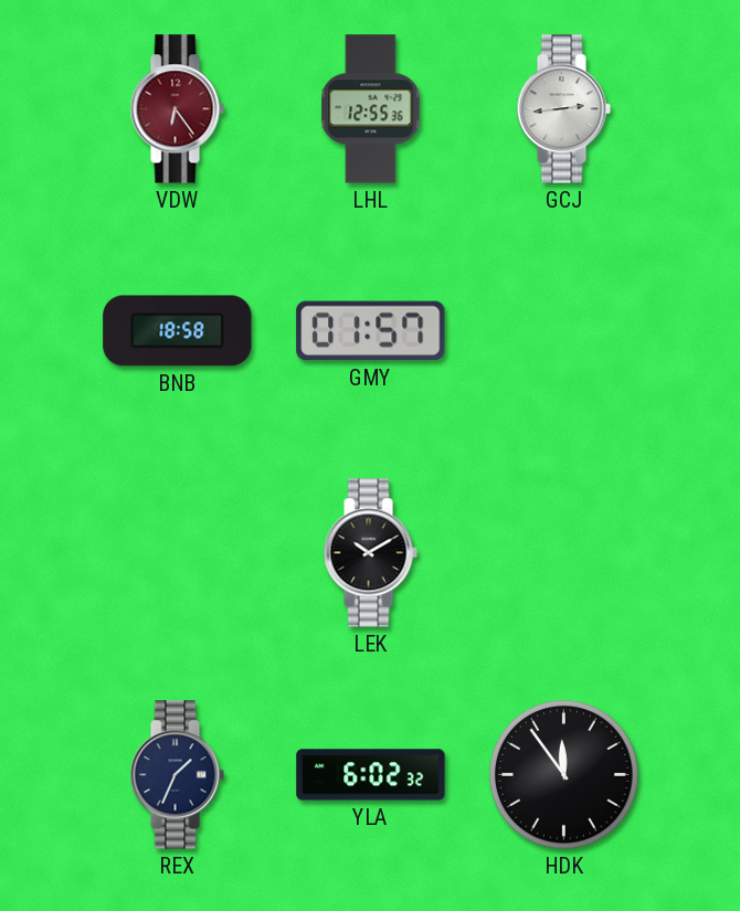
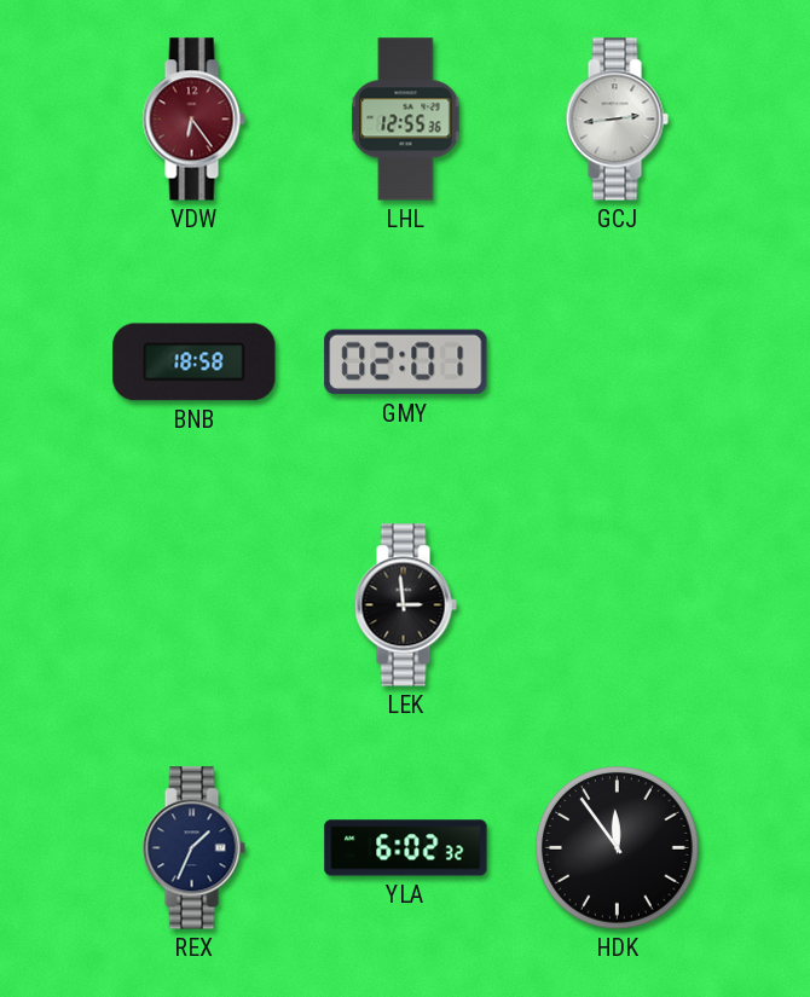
GMY: 01:57 -> 02:01
LEK: 10:10 -> 2:59
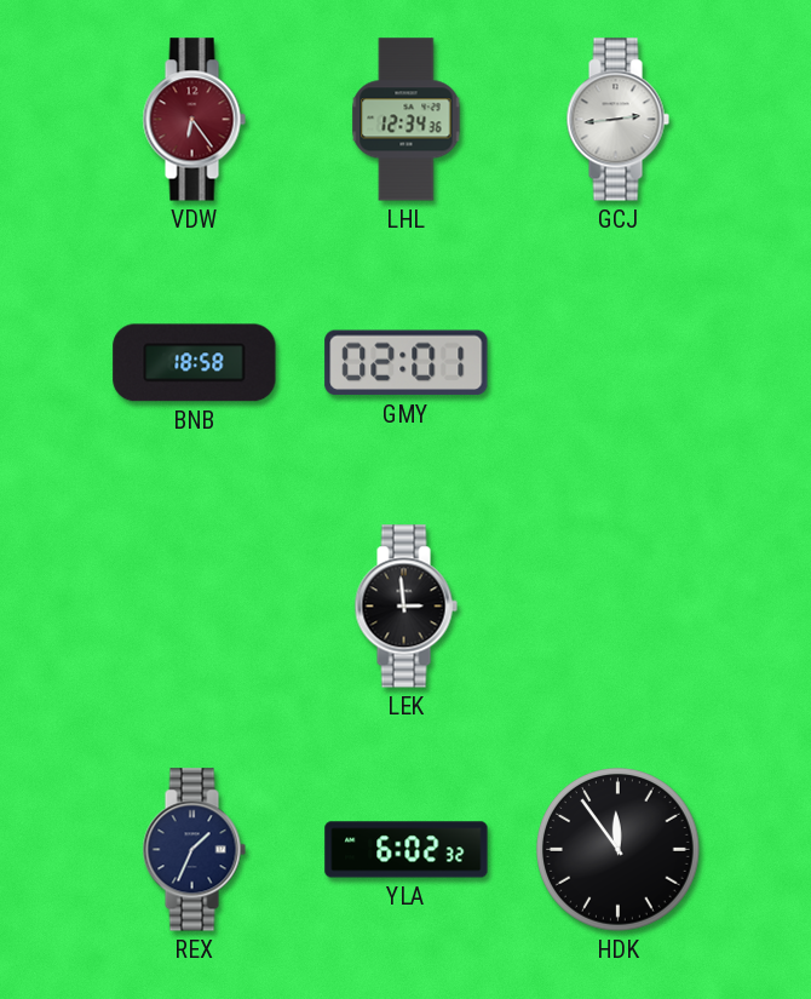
LHL: 12:55 -> 12:34
